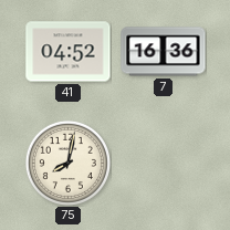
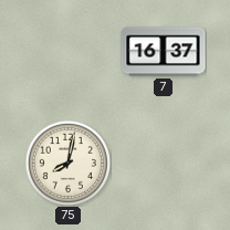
41: 04:52 -> none
7: 16:36 -> 16:37
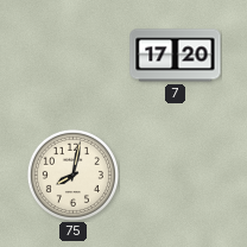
7: 16:37 -> 17:20
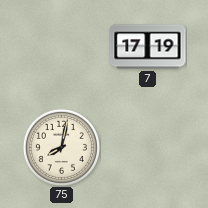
7: 17:20 -> 17:19
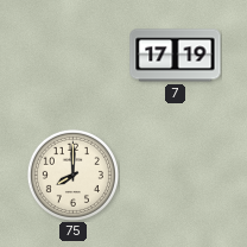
75: 8:02 -> 8:00
